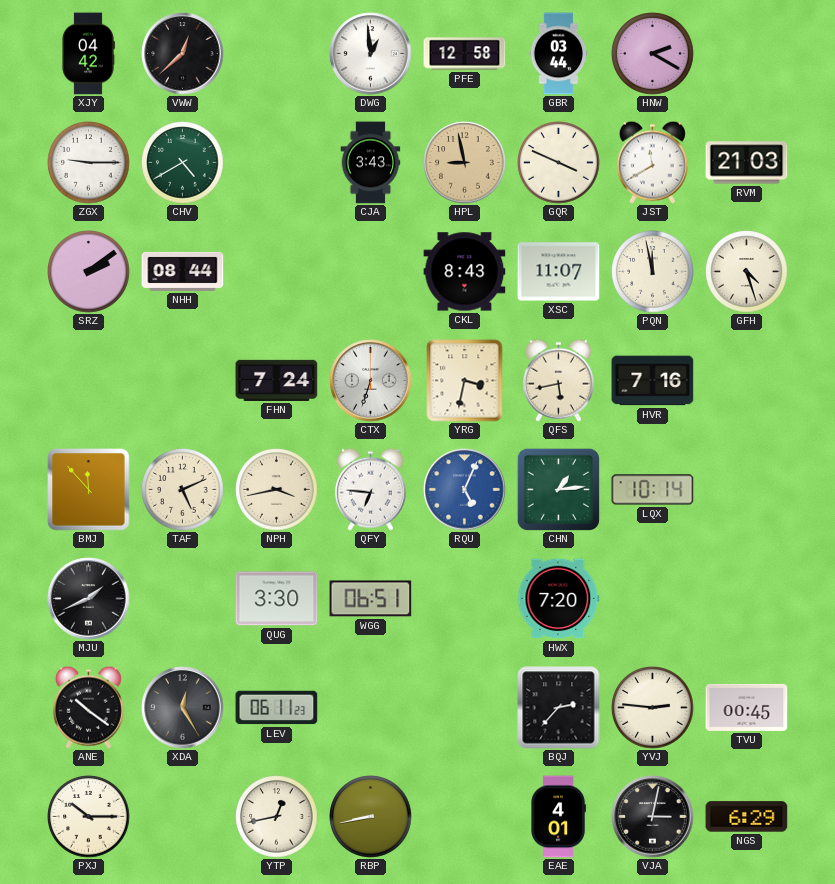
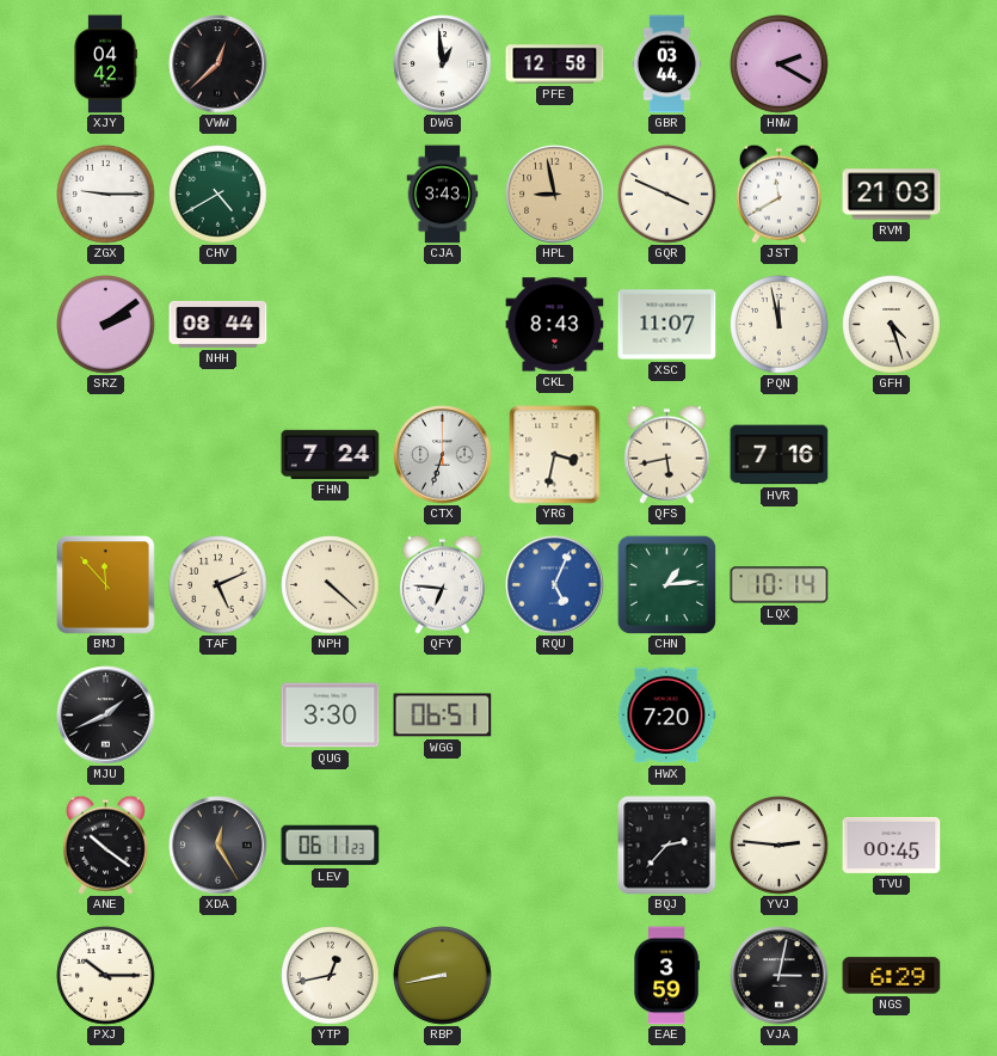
NPH: 3:43 -> 4:22
EAE: 4:01 -> 3:59
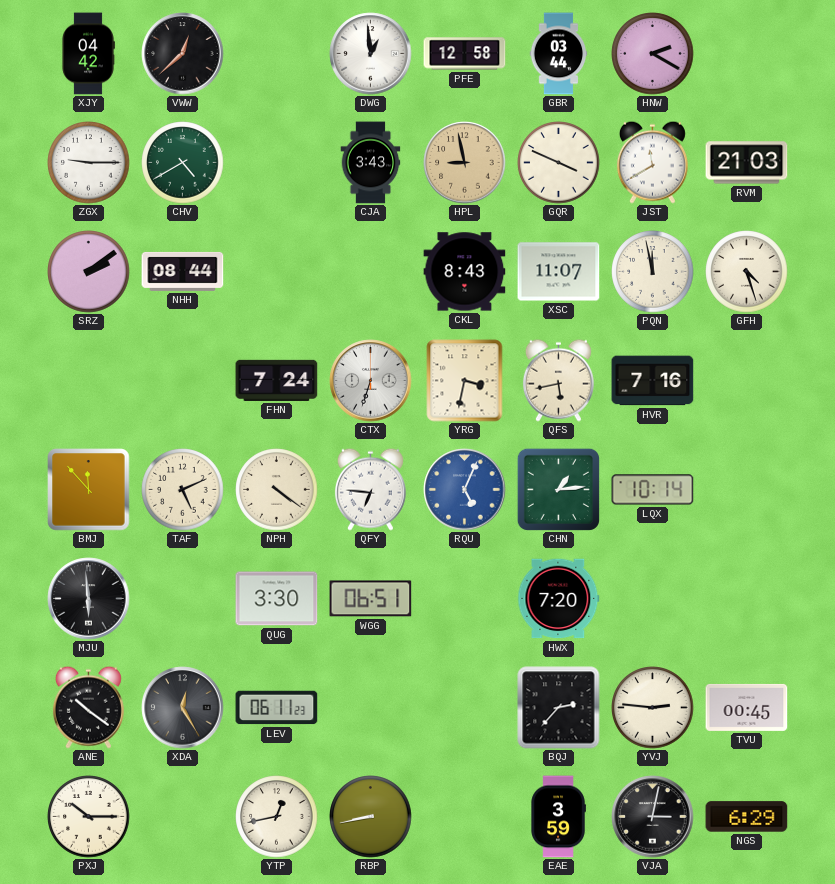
NPH: 4:22 -> 4:21
MJU: 1:41 -> 5:59
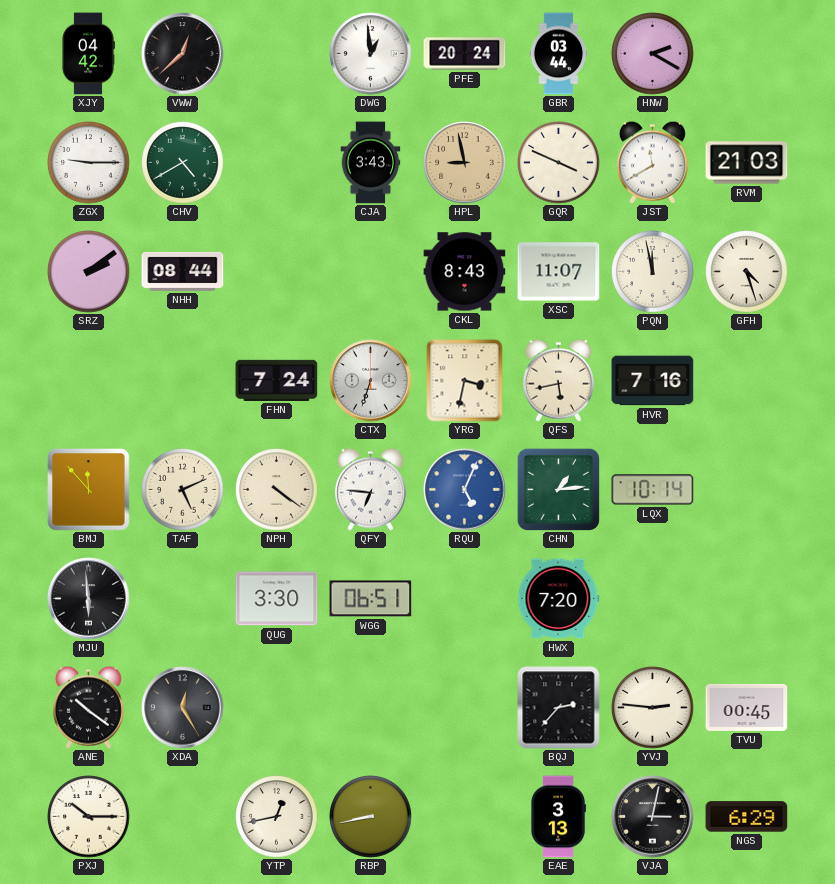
PFE: 12:58 -> 20:24
LEV: 06:11 -> none
EAE: 3:59 -> 3:13
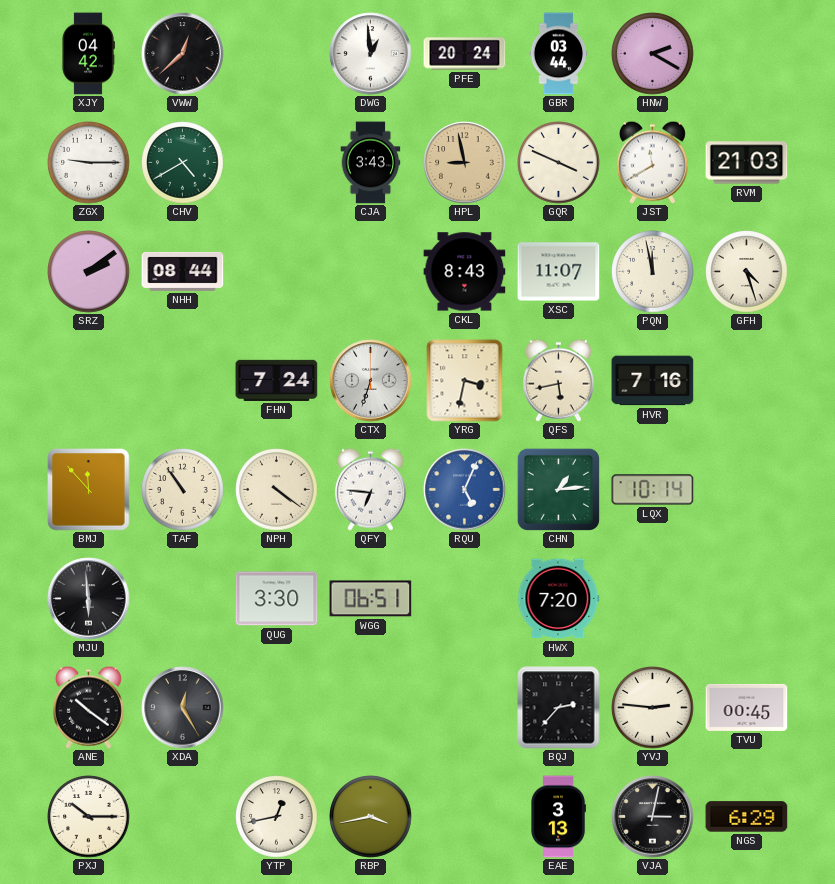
TAF: 5:11 -> 10:54
RBP: 8:43 -> 3:43
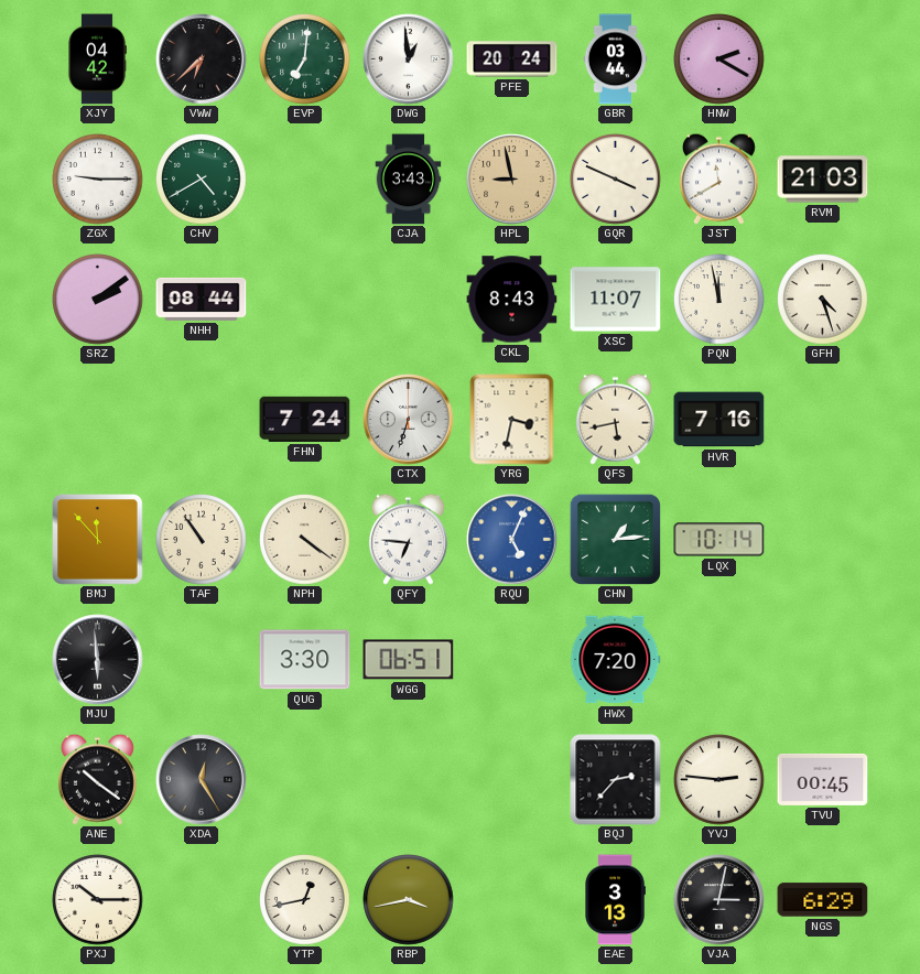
VWW: 12:38 -> 6:38
EVP: none -> 7:01
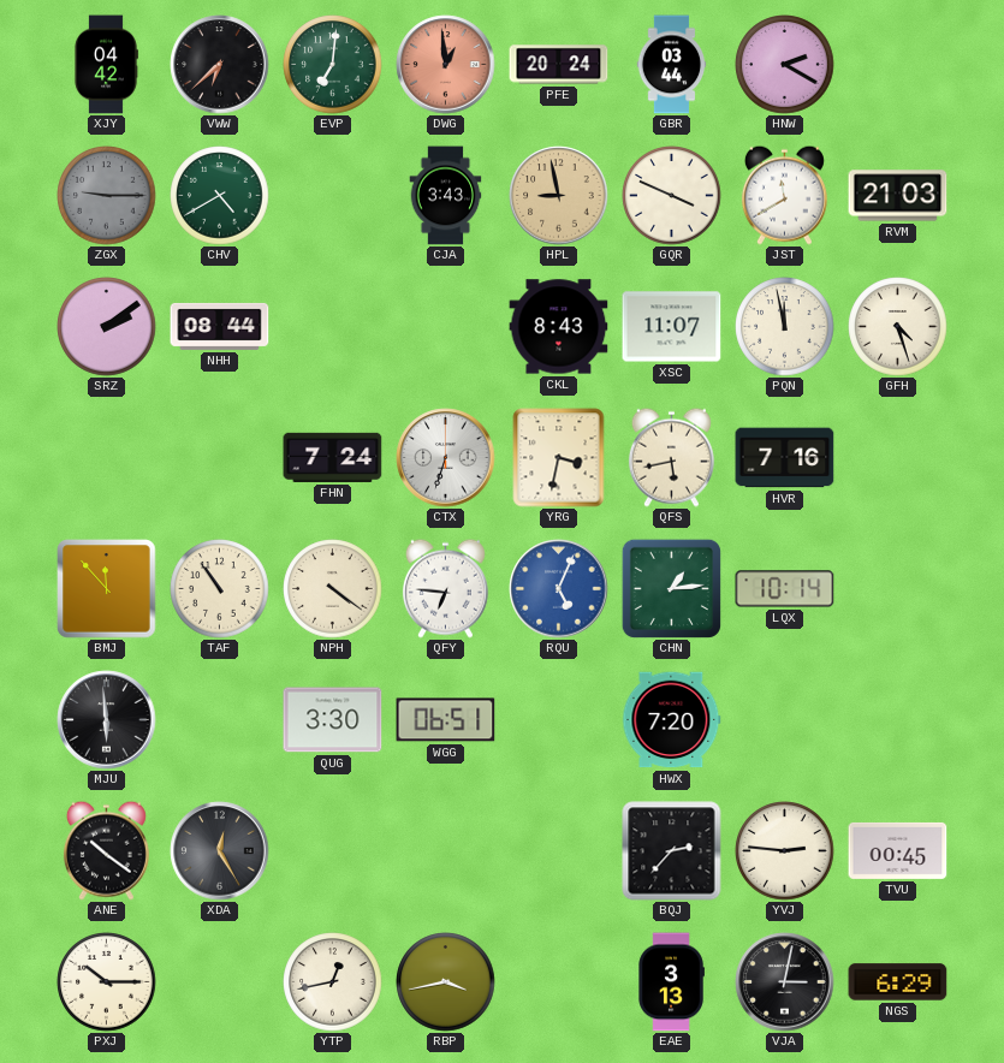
DWG dial: white -> salmon
ZGX dial: white -> grey
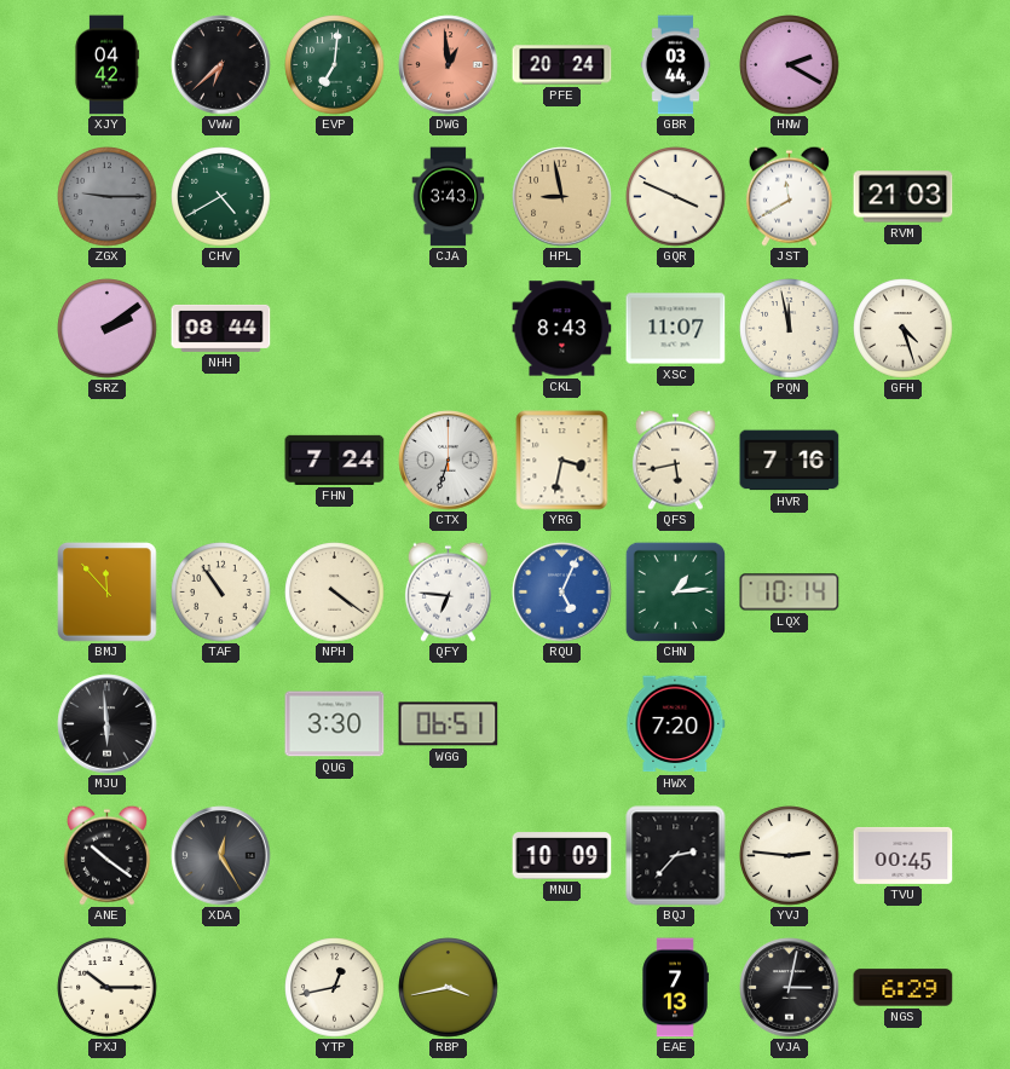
MNU: none -> 10:09
EAE: 3:13 -> 7:13
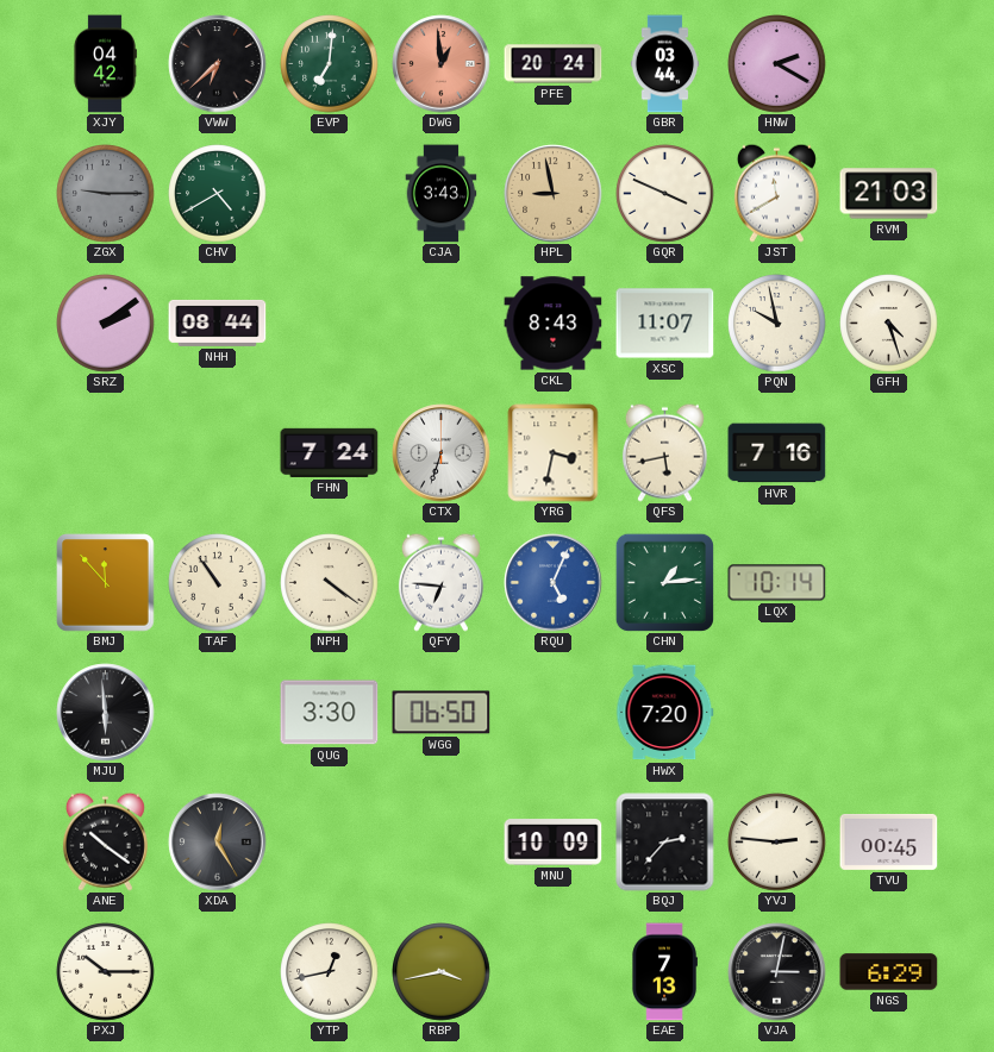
PQN: 11:58 -> 9:58
WGG: 06:51 -> 06:50
